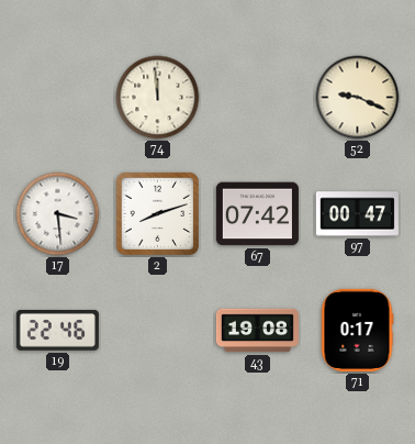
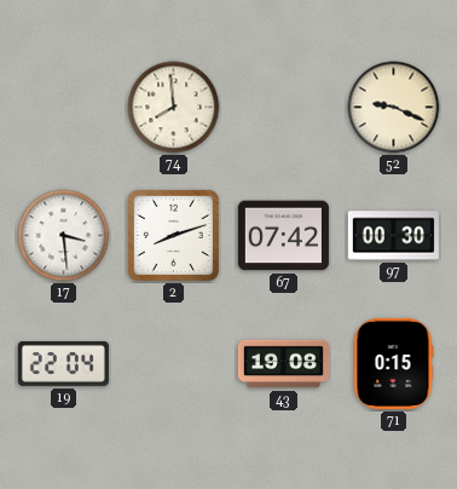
74: 11:59 -> 7:59
97: 00:47 -> 00:30
19: 22:46 -> 22:04
71: 0:17 -> 0:15
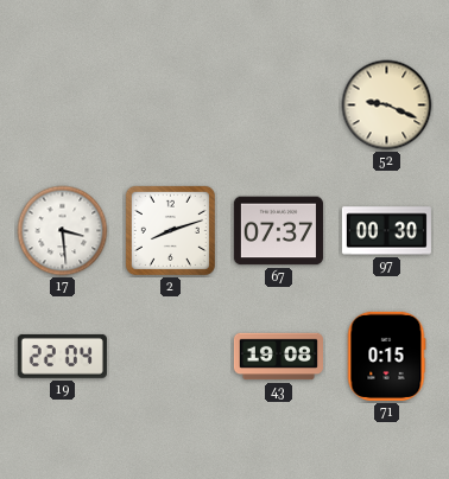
74: 7:59 -> none
67: 07:42 -> 07:37
